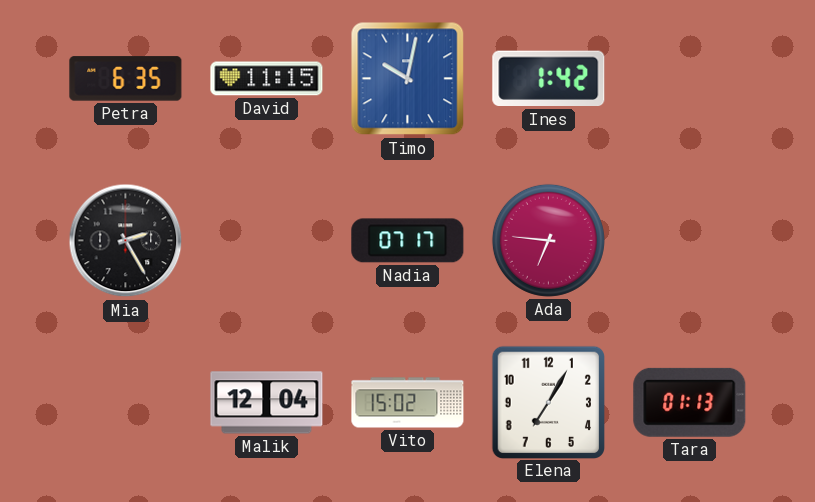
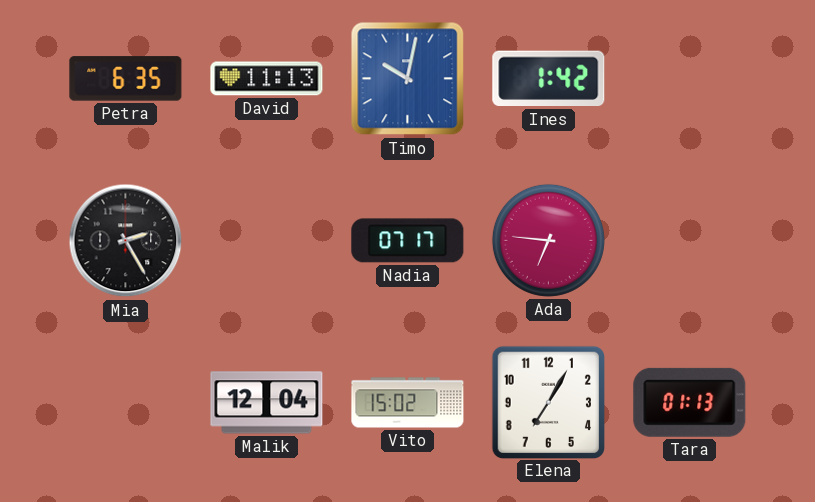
David: 11:15 -> 11:13
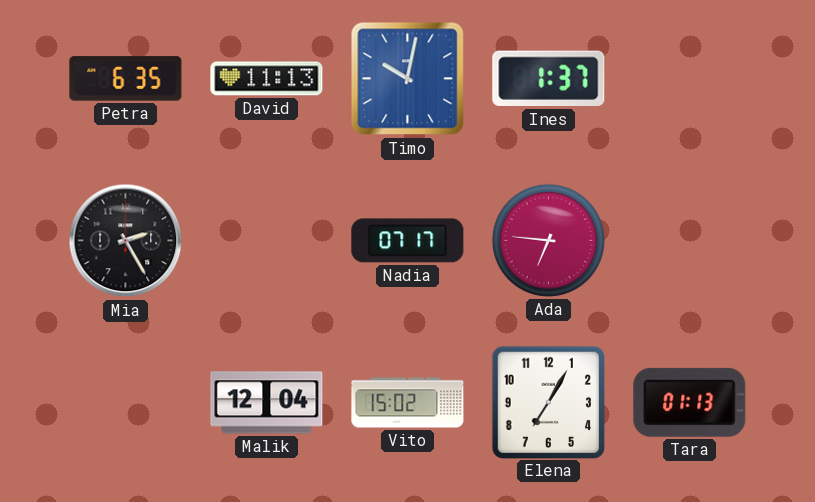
Ines: 1:42 -> 1:37
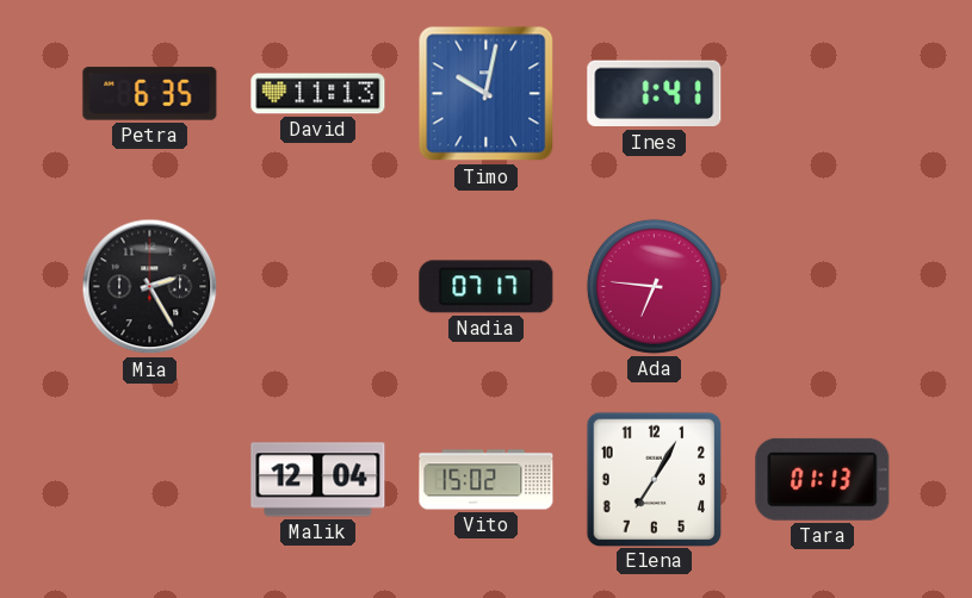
Ines: 1:37 -> 1:41
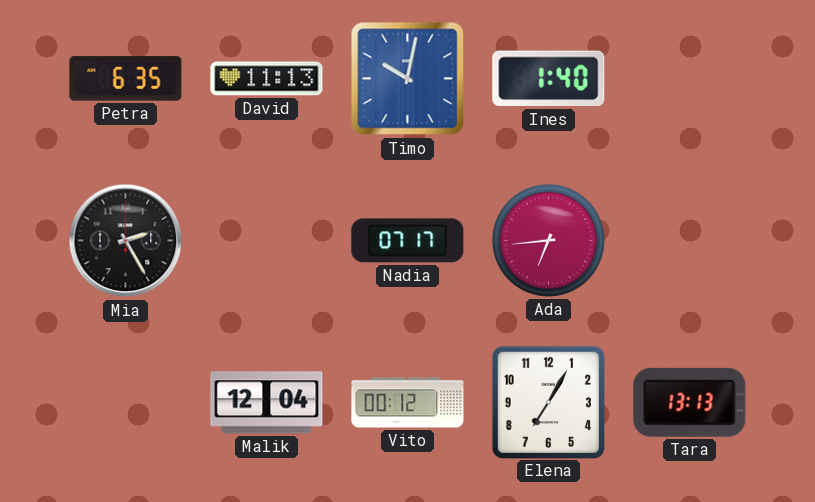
Ines: 1:41 -> 1:40
Ada: 6:46 -> 6:44
Vito: 15:02 -> 00:12
Tara: 01:13 -> 13:13
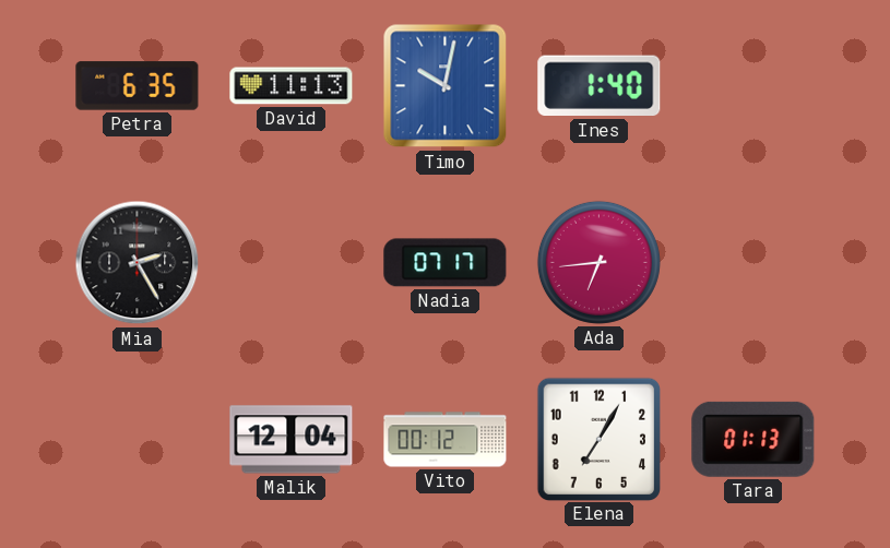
Tara: 13:13 -> 01:13
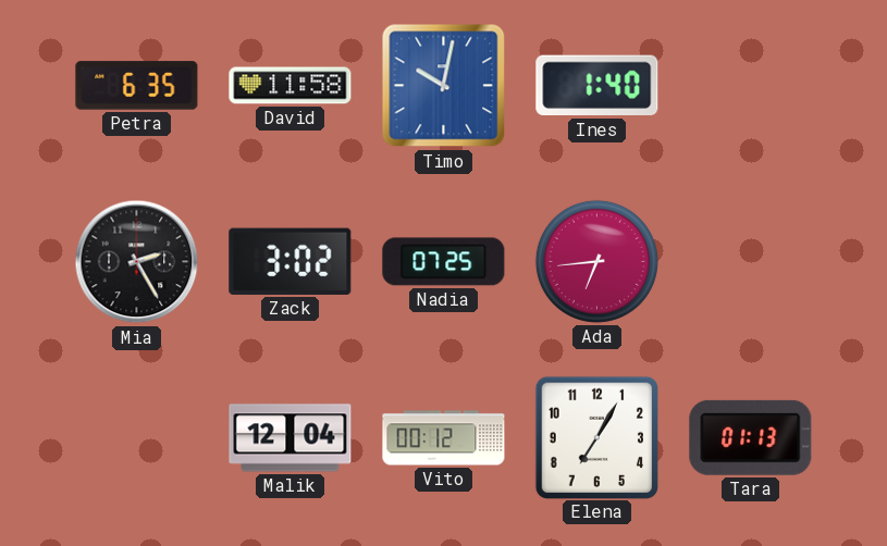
David: 11:13 -> 11:58
Zack: none -> 3:02
Nadia: 07:17 -> 07:25
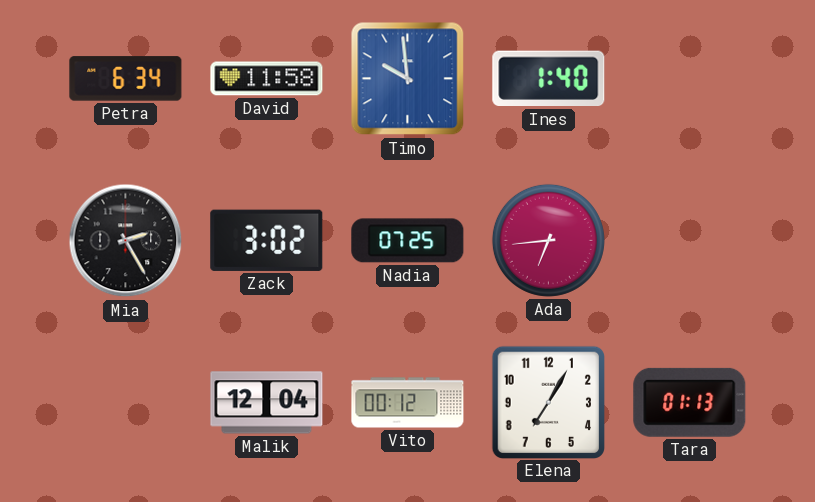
Petra: 6:35 -> 6:34
Timo: 10:02 -> 9:59
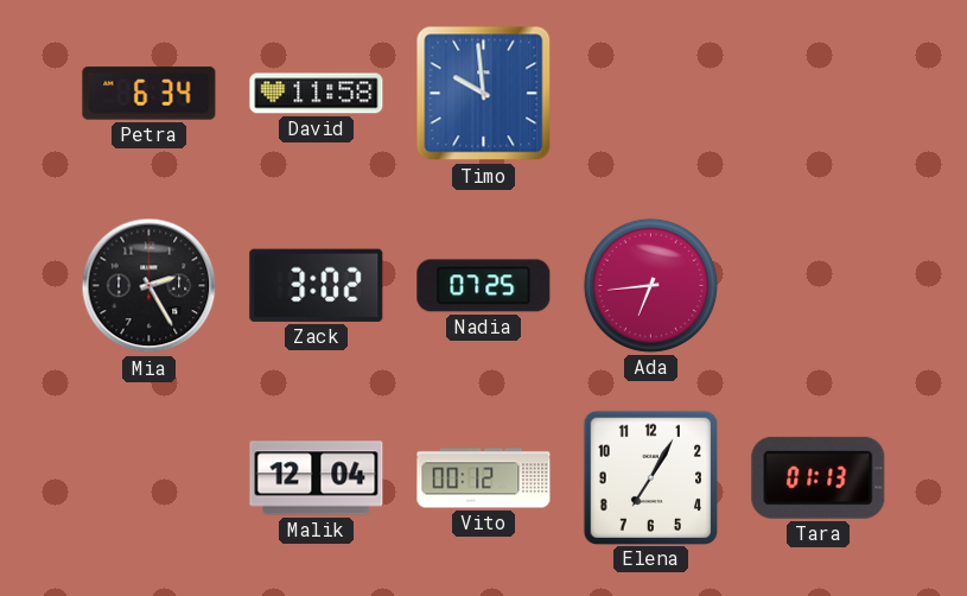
Ines: 1:40 -> none
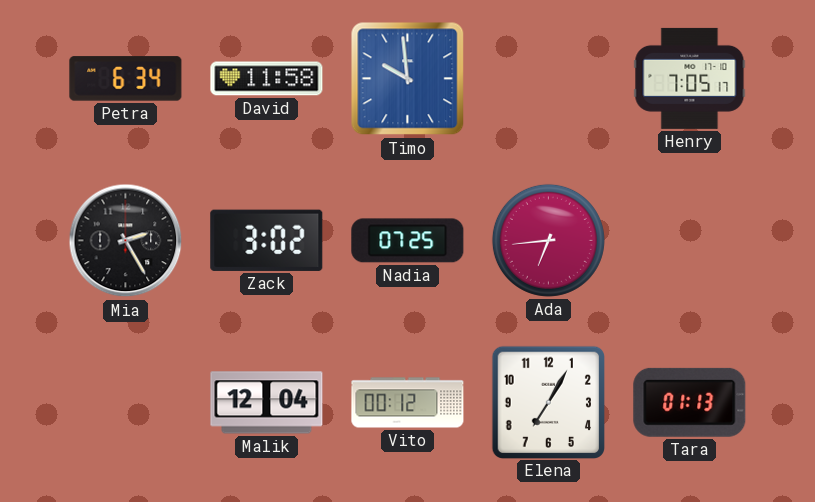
Henry: none -> 7:05
